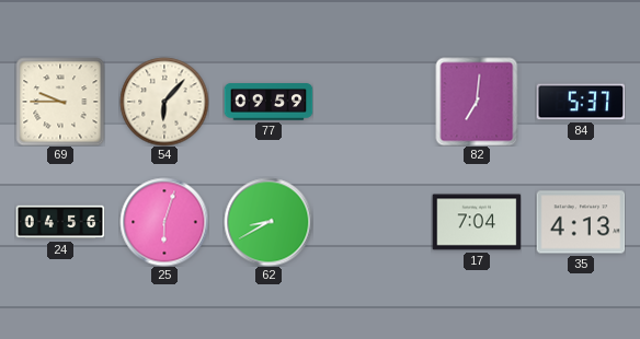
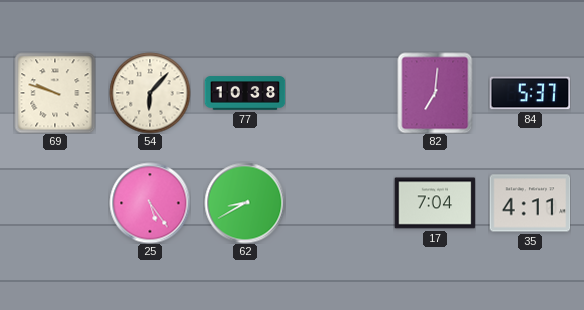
69: 9:45 -> 9:48
77: 09:59 -> 10:38
24: 04:56 -> none
25: 6:03 -> 5:24
35: 4:13 -> 4:11
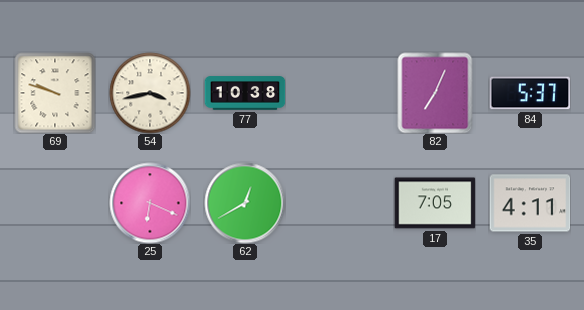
54: 6:07 -> 3:43
82: 7:01 -> 7:04
25: 5:24 -> 6:19
62: 8:40 -> 12:40
17: 7:04 -> 7:05
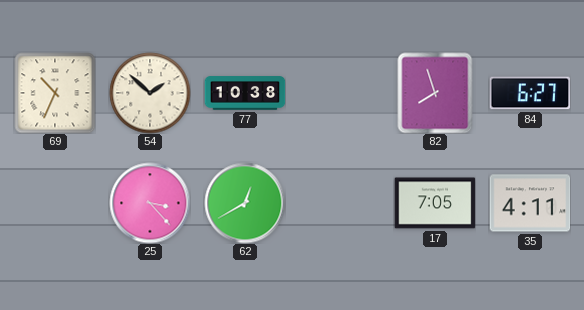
69: 9:48 -> 10:34
54: 3:43 -> 1:52
82: 7:04 -> 7:57
84: 5:37 -> 6:27
25: 6:19 -> 3:23
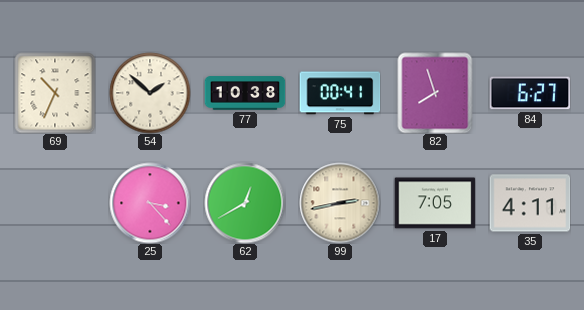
75: none -> 00:41
99: none -> 2:43
